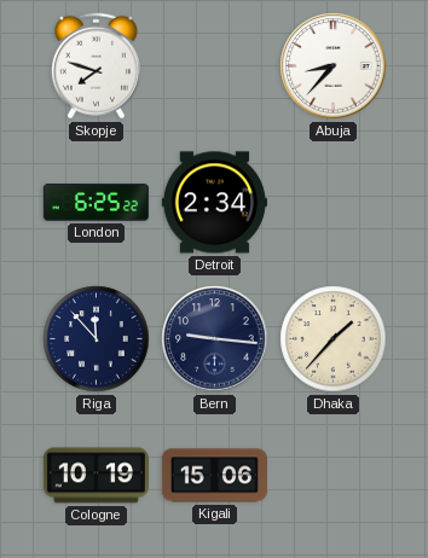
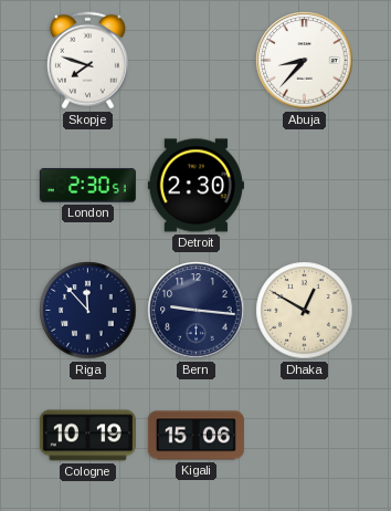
London: 6:25 -> 2:30
Detroit: 2:34 -> 2:30
Dhaka: 1:37 -> 12:50
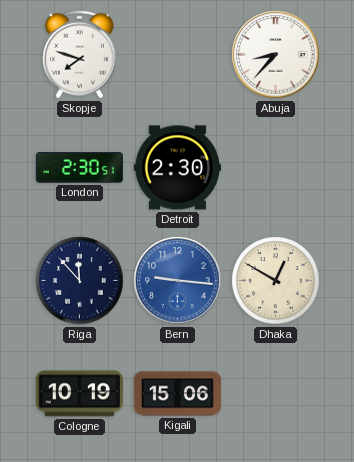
Bern dial: navy -> blue
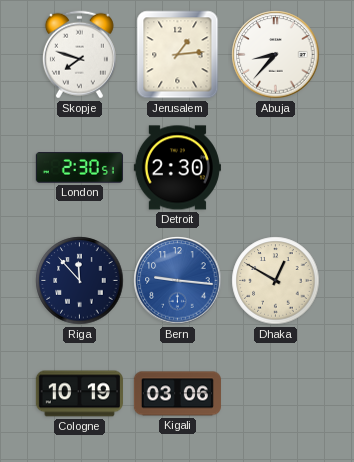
Jerusalem: none -> 1:14
Kigali: 15:06 -> 03:06
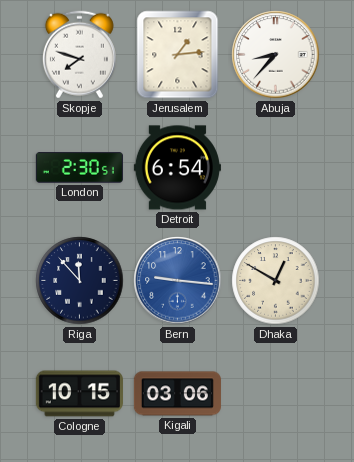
Detroit: 2:30 -> 6:54
Cologne: 10:19 -> 10:15
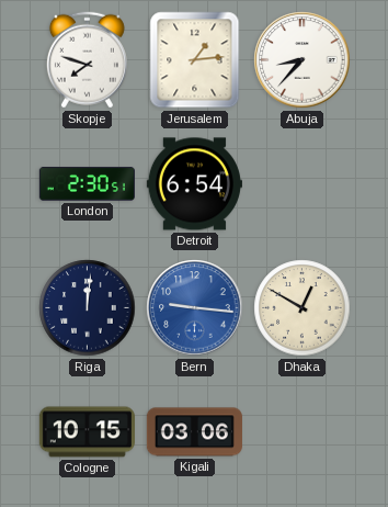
Riga: 11:53 -> 12:01
